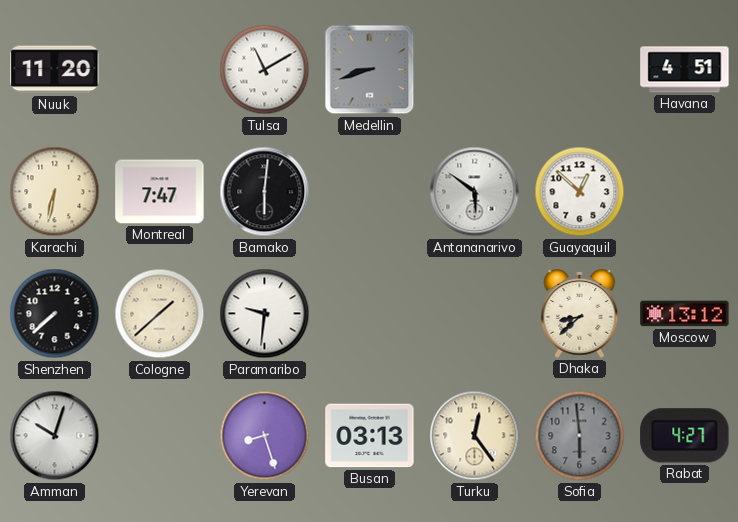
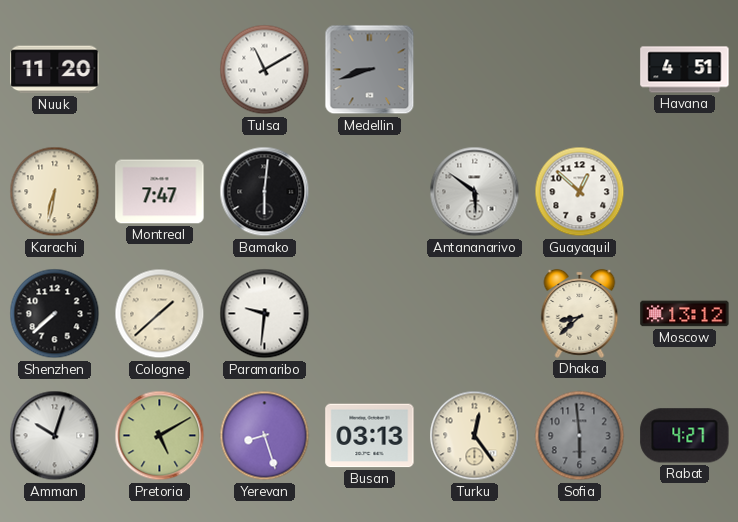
Pretoria: none -> 5:10
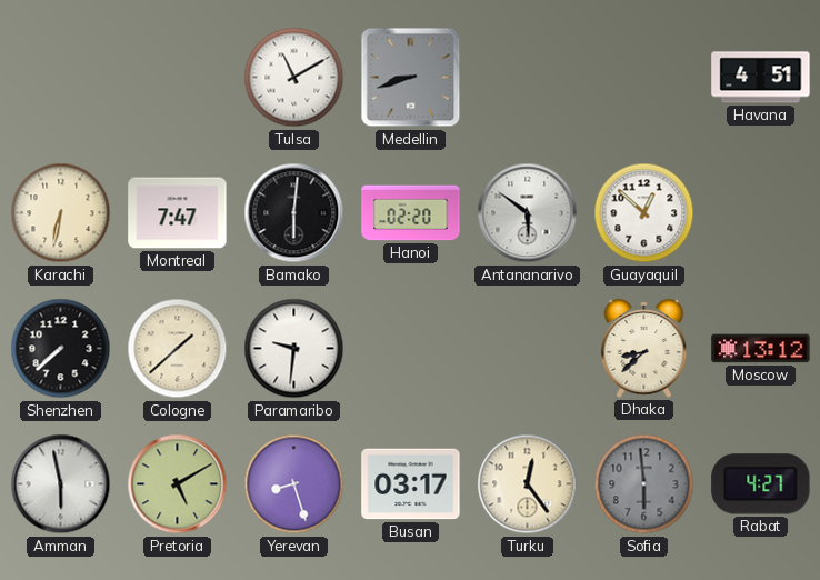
Nuuk: 11:20 -> none
Hanoi: none -> 02:20
Amman: 10:03 -> 5:58
Busan: 03:13 -> 03:17
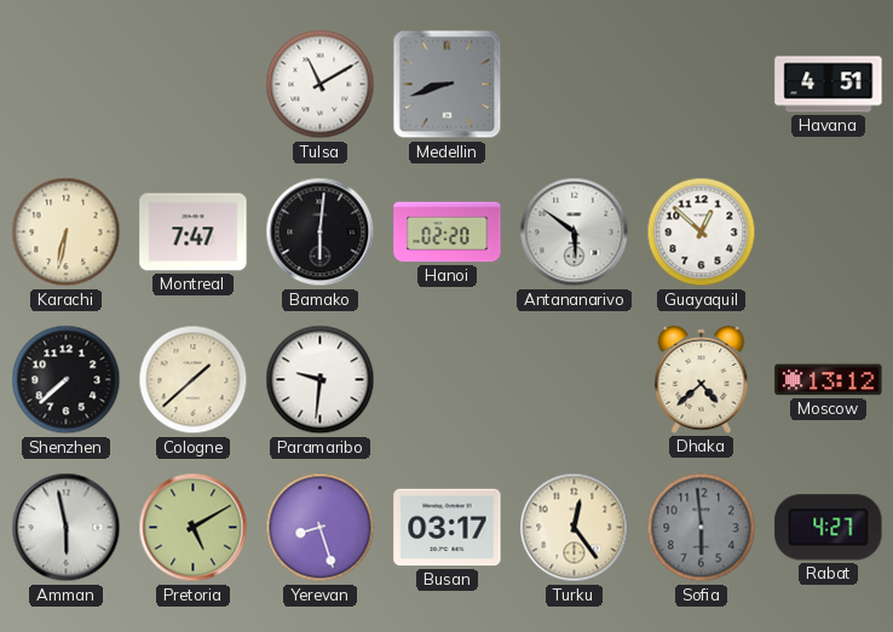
Dhaka: 8:38 -> 4:38
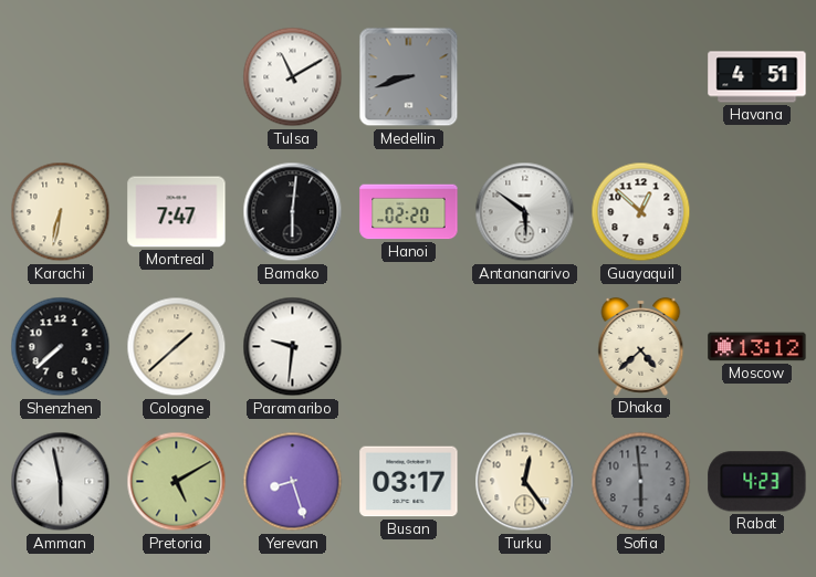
Rabat: 4:27 -> 4:23
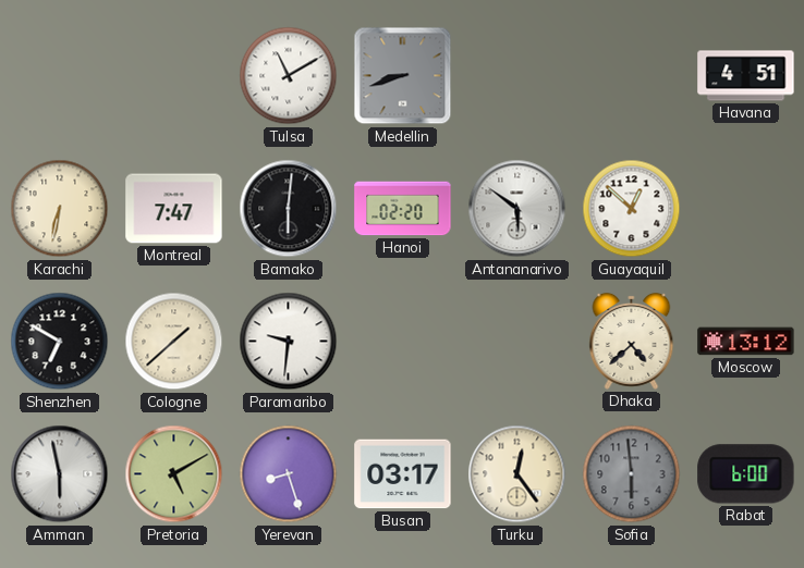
Shenzhen: 7:38 -> 6:50
Rabat: 4:23 -> 6:00
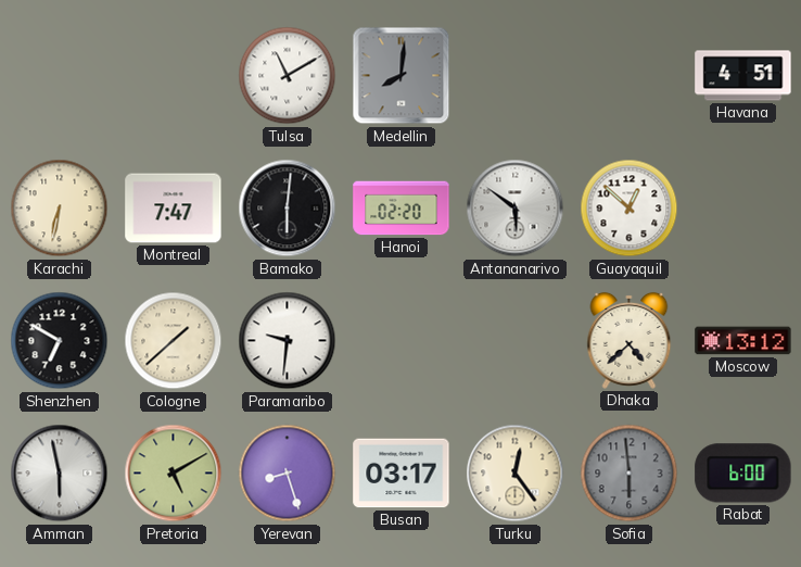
Medellin: 8:42 -> 8:01
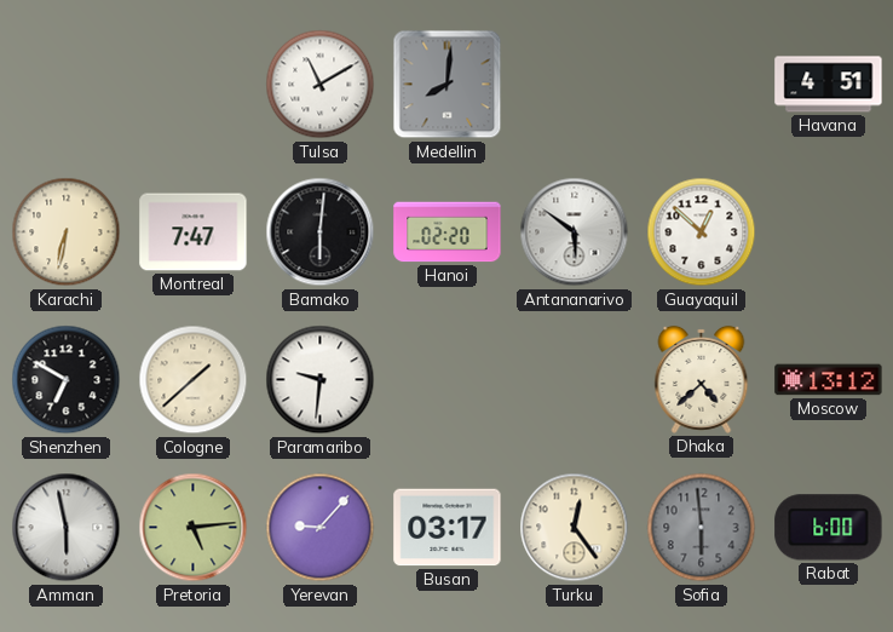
Pretoria: 5:10 -> 5:14
Yerevan: 8:27 -> 9:07
